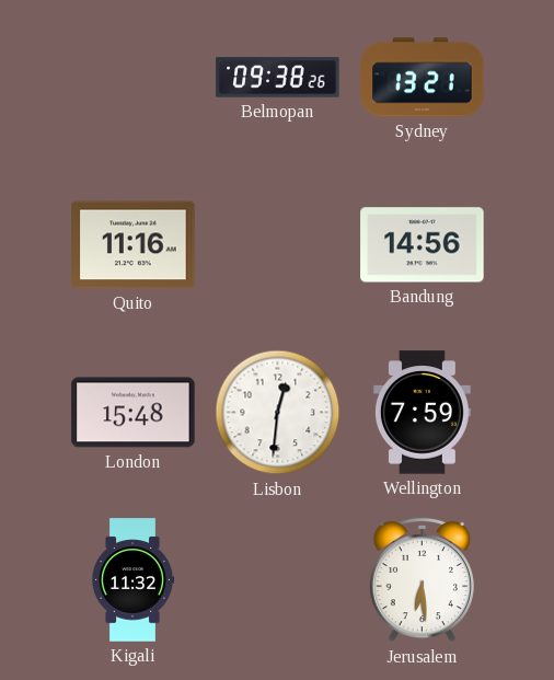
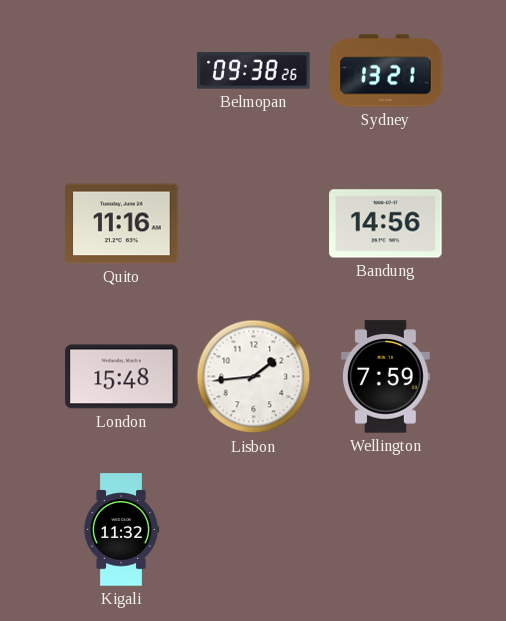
Lisbon: 12:31 -> 1:44
Jerusalem: 6:29 -> none
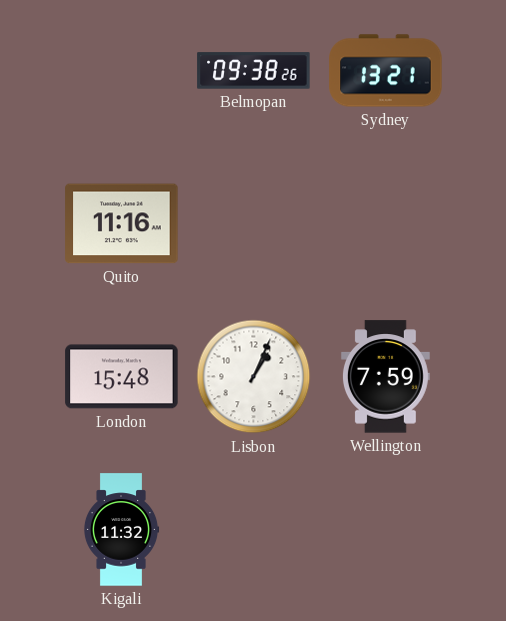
Bandung: 14:56 -> none
Lisbon: 1:44 -> 1:04
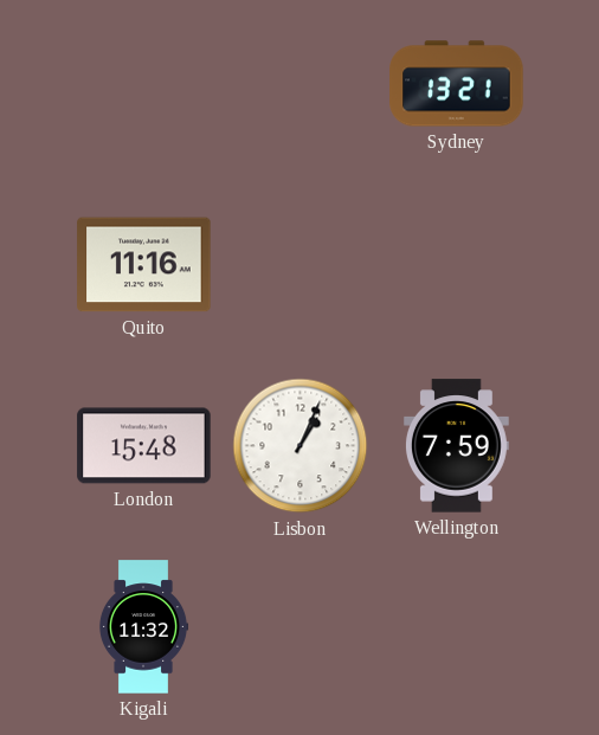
Belmopan: 09:38 -> none
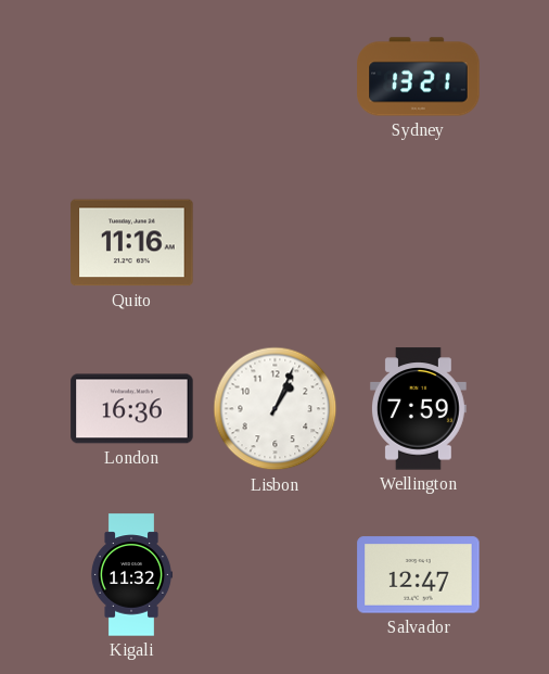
London: 15:48 -> 16:36
Salvador: none -> 12:47
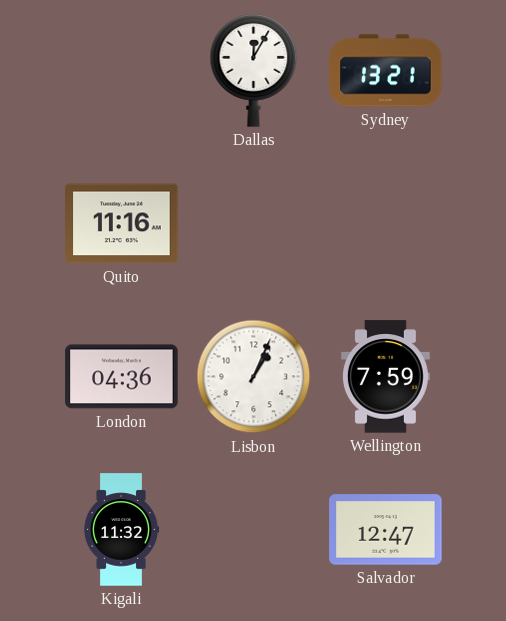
Dallas: none -> 12:05
London: 16:36 -> 04:36
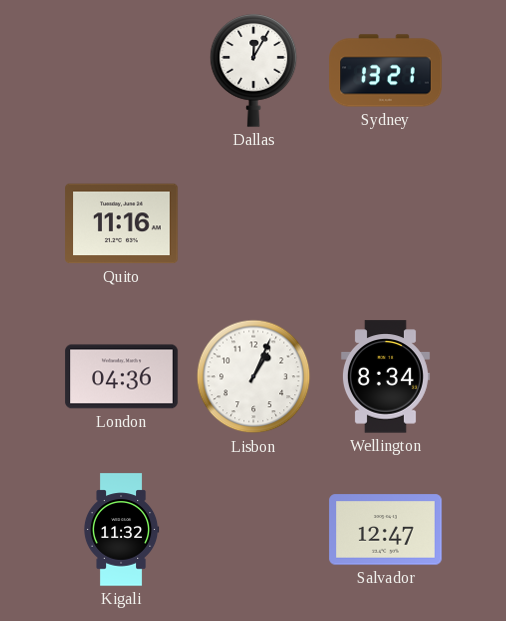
Wellington: 7:59 -> 8:34
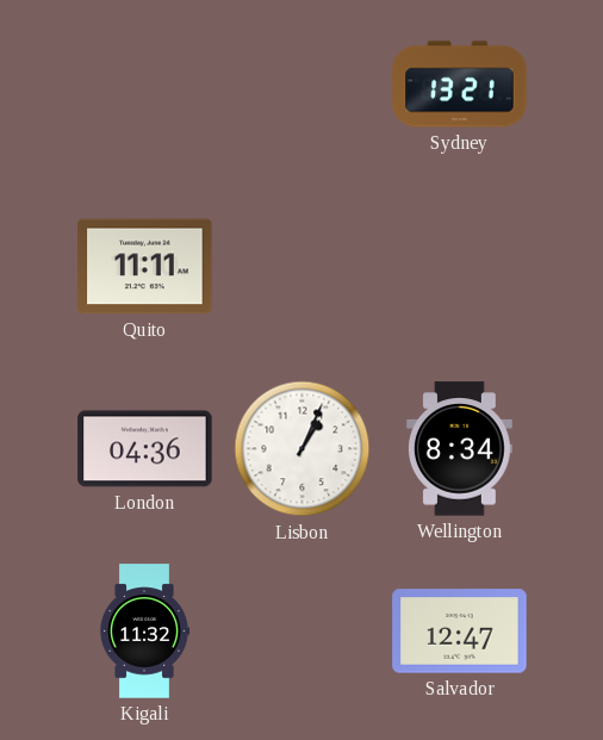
Dallas: 12:05 -> none
Quito: 11:16 -> 11:11
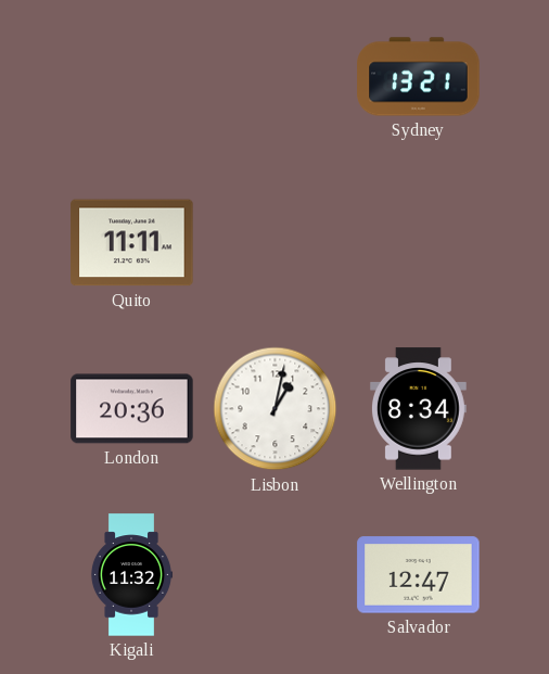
London: 04:36 -> 20:36
Lisbon: 1:04 -> 1:02
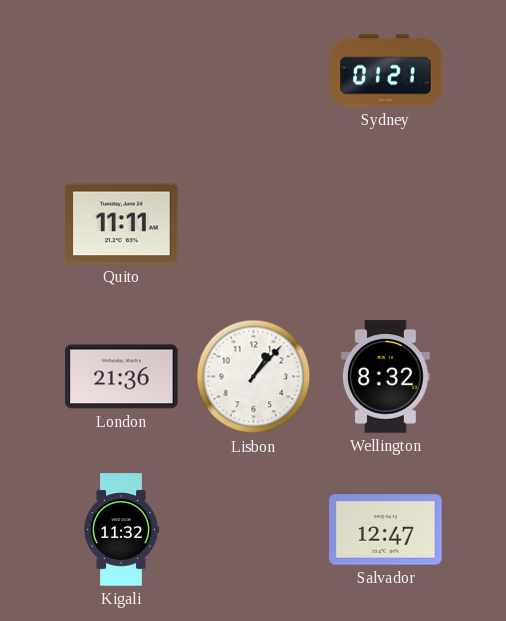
Sydney: 13:21 -> 01:21
London: 20:36 -> 21:36
Lisbon: 1:02 -> 1:07
Wellington: 8:34 -> 8:32
